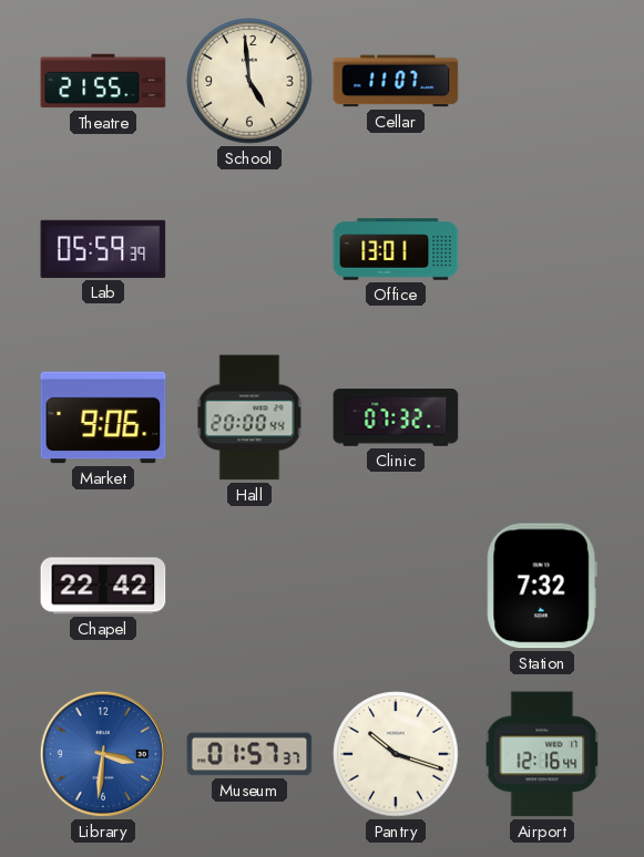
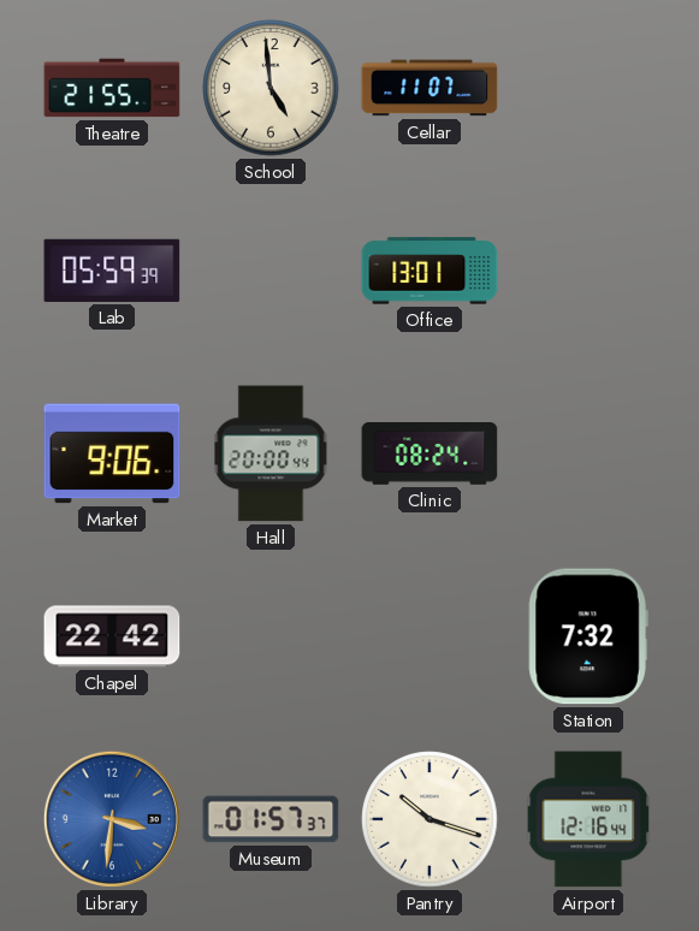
Clinic: 07:32 -> 08:24
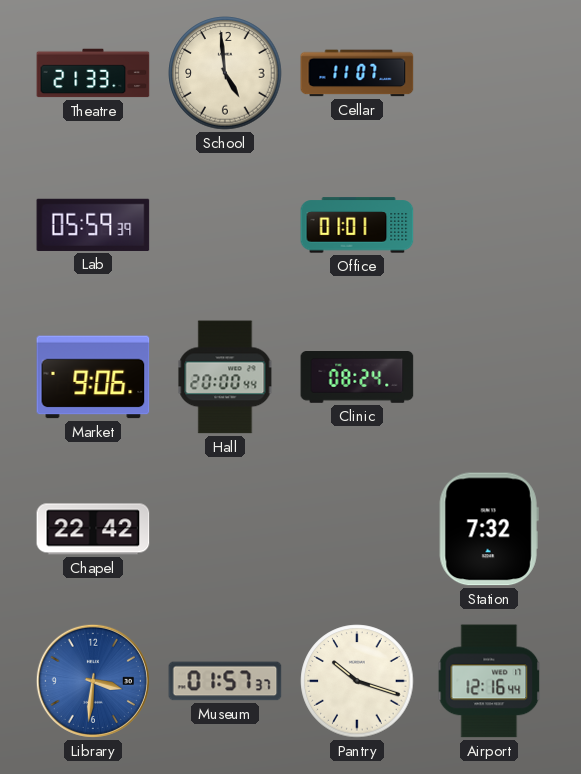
Theatre: 21:55 -> 21:33
Office: 13:01 -> 01:01
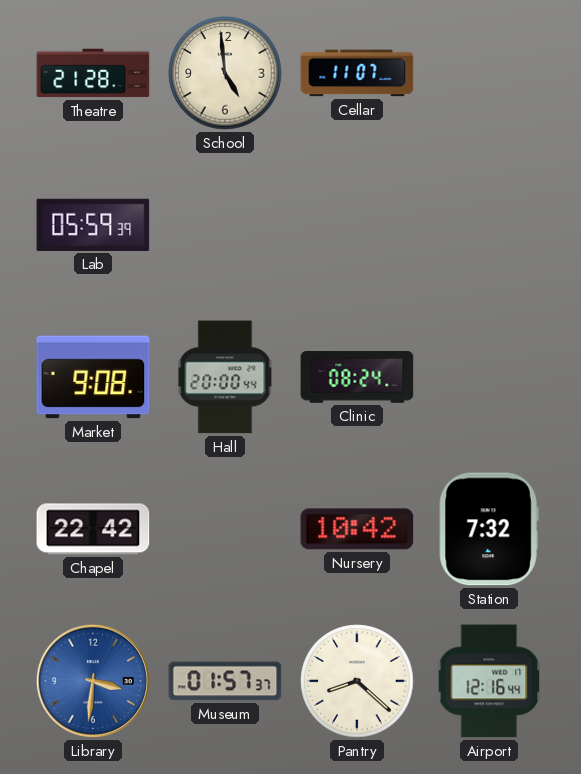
Theatre: 21:33 -> 21:28
Office: 01:01 -> none
Market: 9:06 -> 9:08
Nursery: none -> 10:42
Pantry: 10:18 -> 8:22
